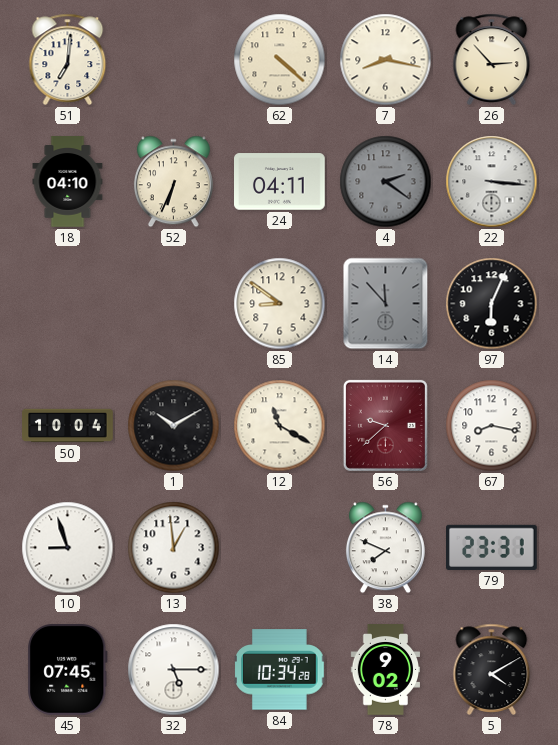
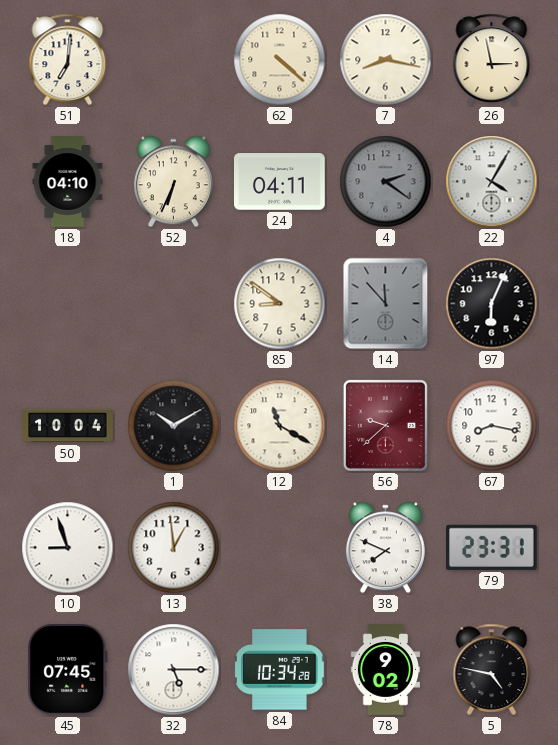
26: 2:53 -> 2:58
22: 3:16 -> 4:05
5: 4:10 -> 4:47
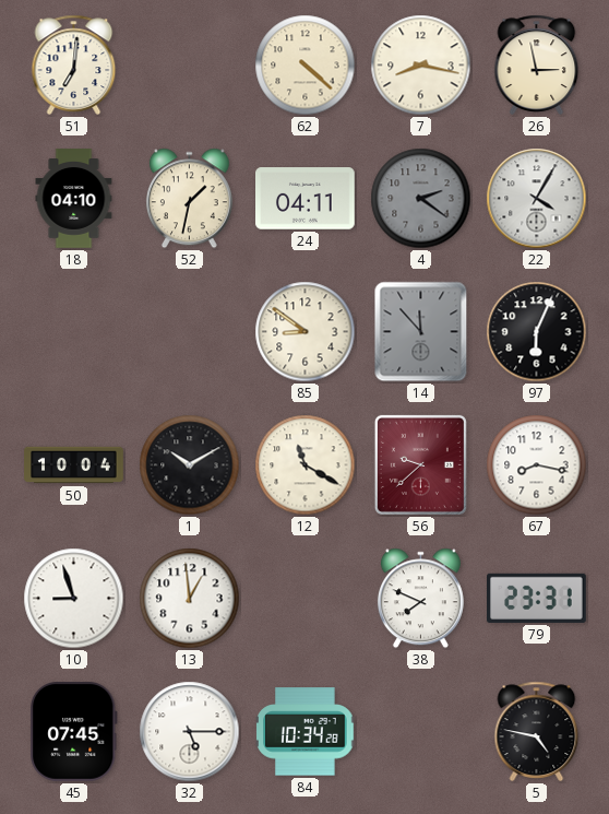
52: 6:34 -> 1:32
78: 9:02 -> none
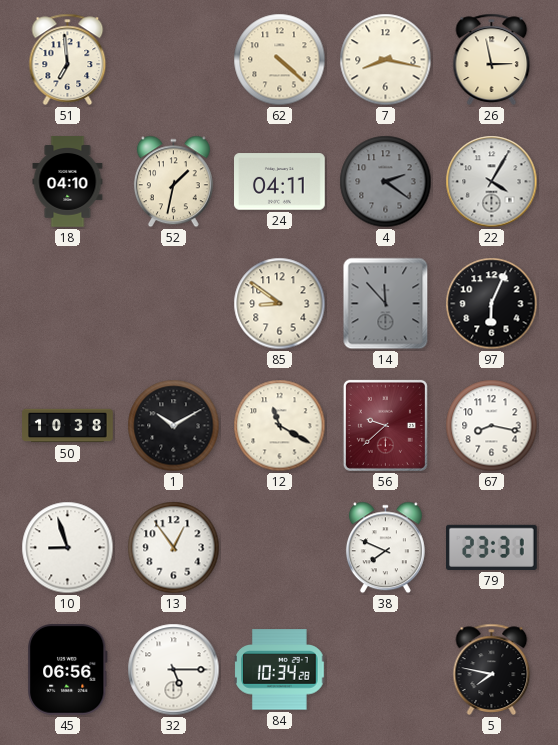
51: 7:01 -> 6:59
50: 10:04 -> 10:38
13: 12:59 -> 12:54
45: 07:45 -> 06:56
5: 4:47 -> 7:47
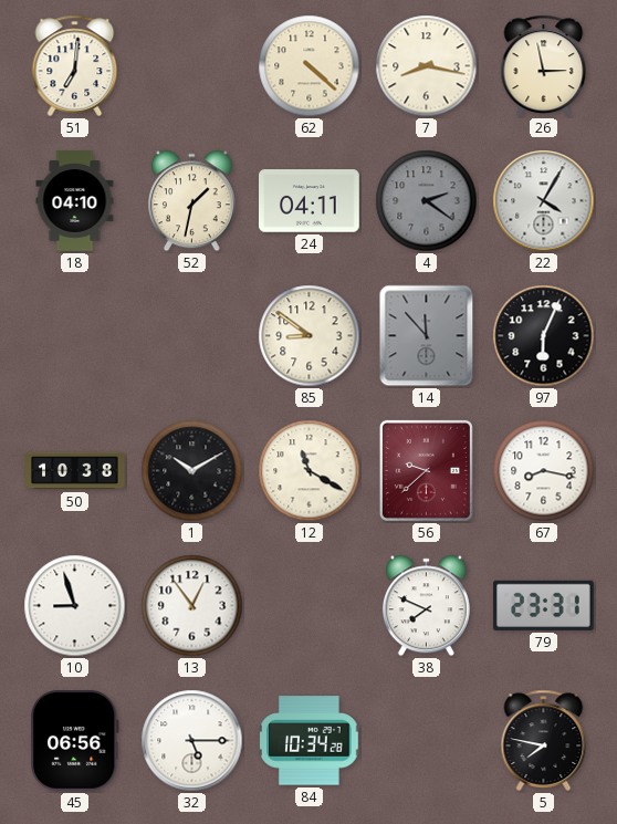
51: 6:59 -> 7:01
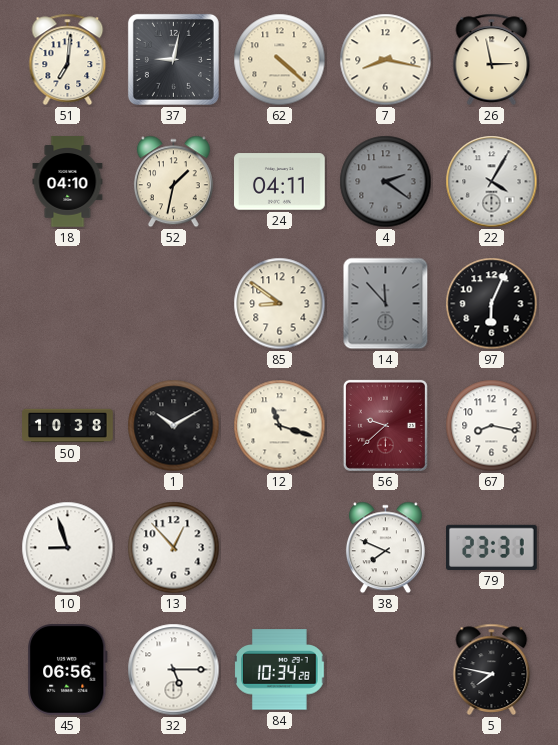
37: none -> 9:02
12: 11:20 -> 11:18
13: 12:54 -> 12:53
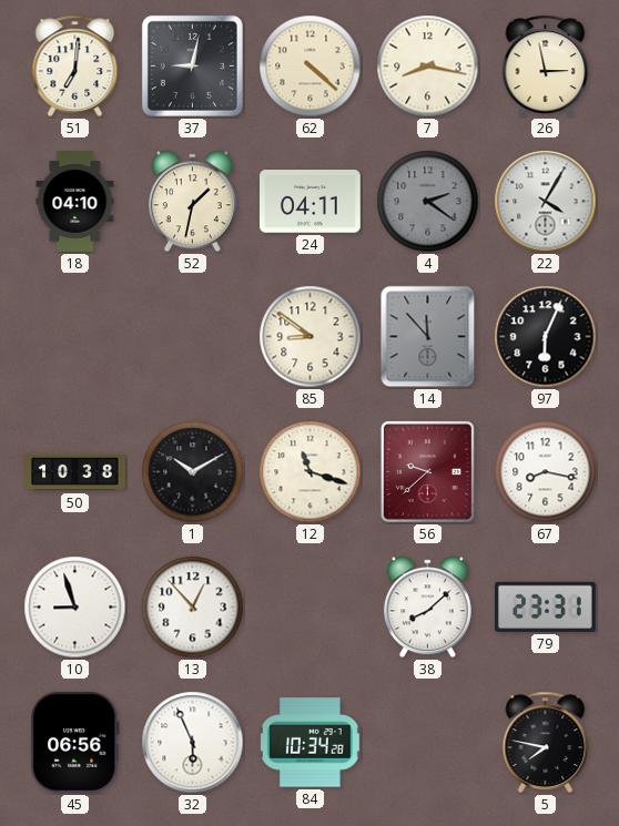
38: 7:49 -> 8:08
32: 5:15 -> 5:56
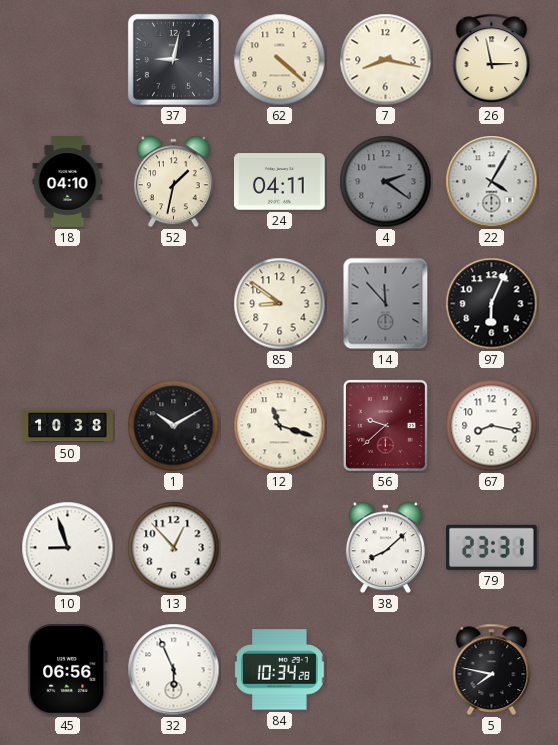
51: 7:01 -> none
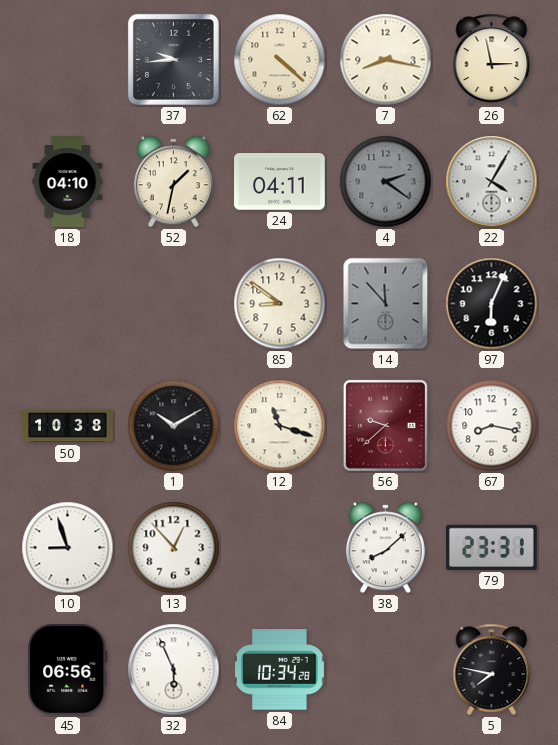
37: 9:02 -> 9:44
